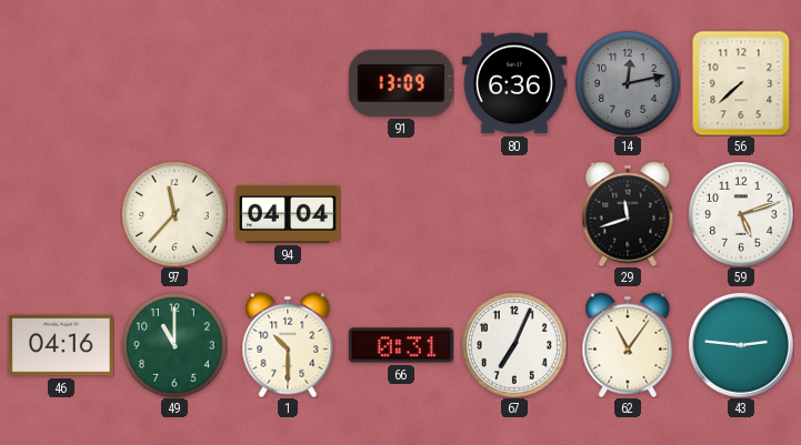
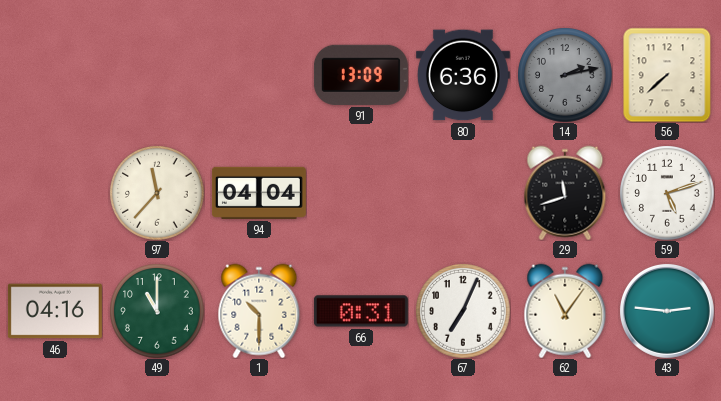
14: 12:13 -> 2:13
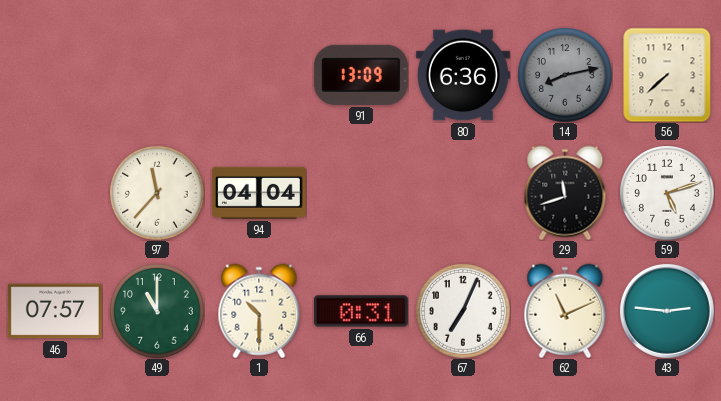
14: 2:13 -> 8:13
46: 04:16 -> 07:57
62: 11:06 -> 11:11
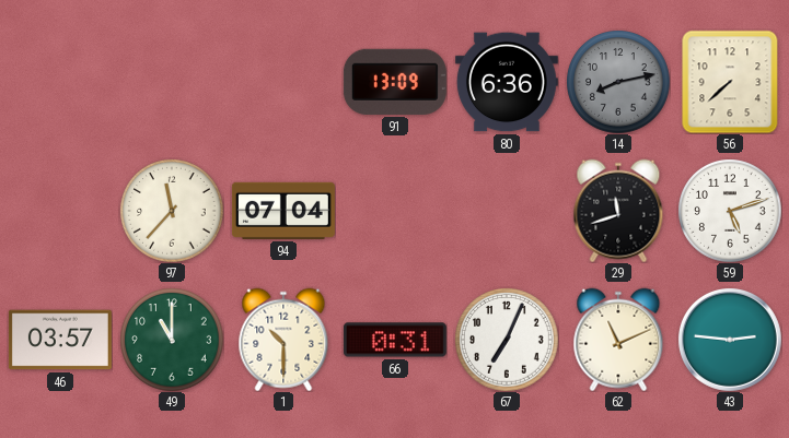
94: 04:04 -> 07:04
46: 07:57 -> 03:57
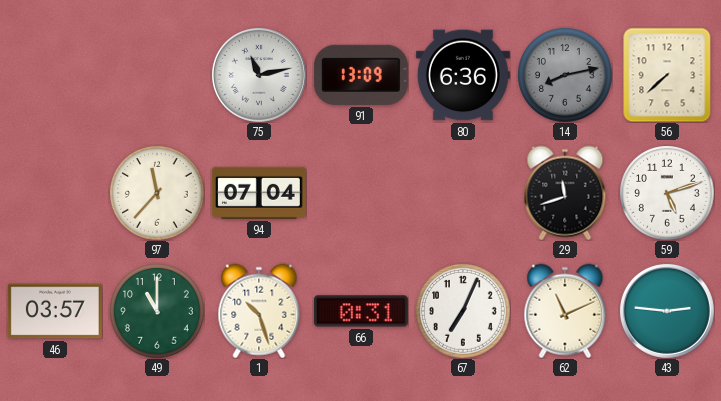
75: none -> 11:13
1: 10:30 -> 10:27
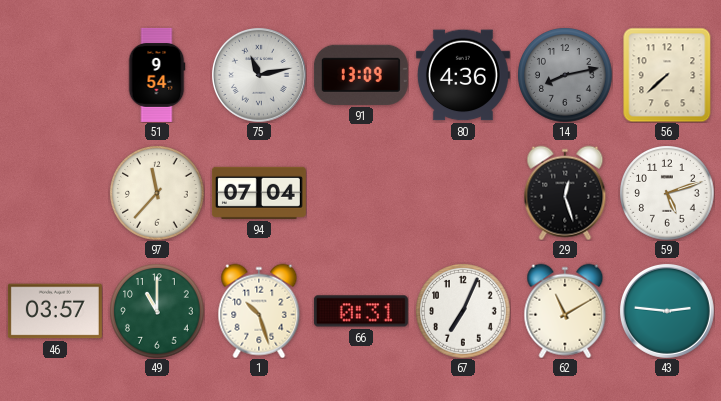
51: none -> 9:54
80: 6:36 -> 4:36
29: 11:42 -> 12:27
62: 11:11 -> 11:10
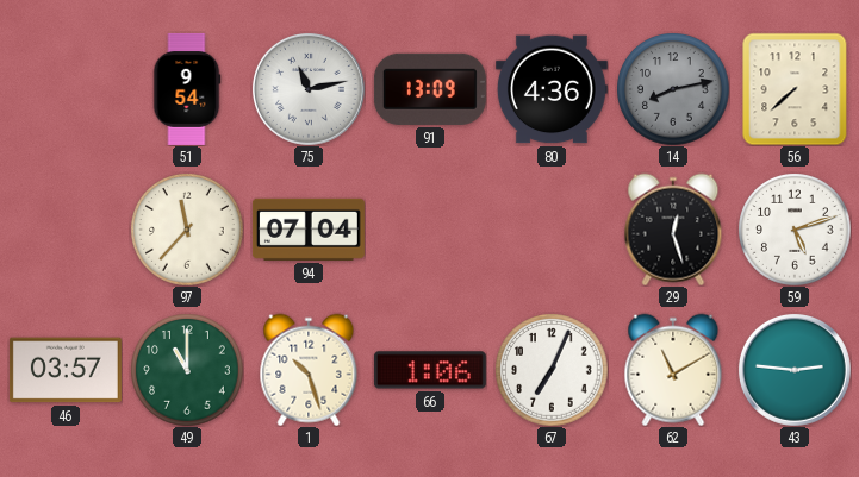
66: 0:31 -> 1:06
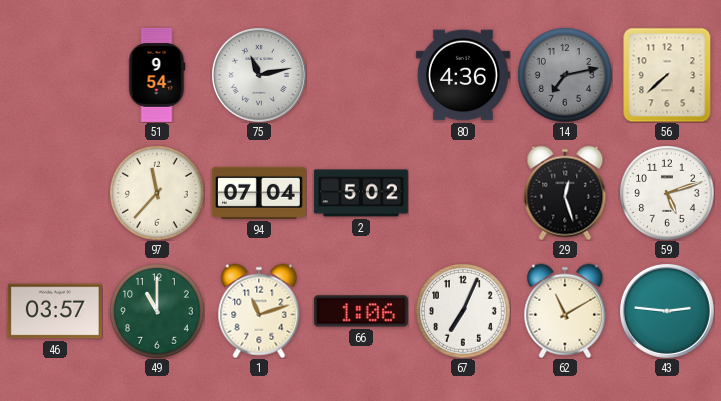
91: 13:09 -> none
14: 8:13 -> 7:13
2: none -> 5:02
1: 10:27 -> 11:12
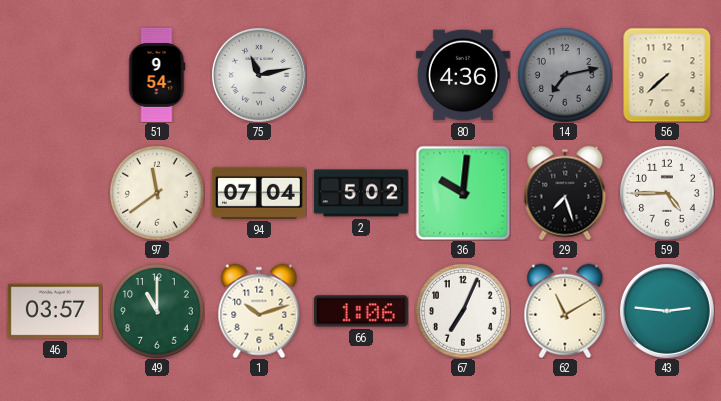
97: 11:37 -> 11:39
36: none -> 10:01
29: 12:27 -> 7:27
59: 5:12 -> 4:45
1: 11:12 -> 10:12
